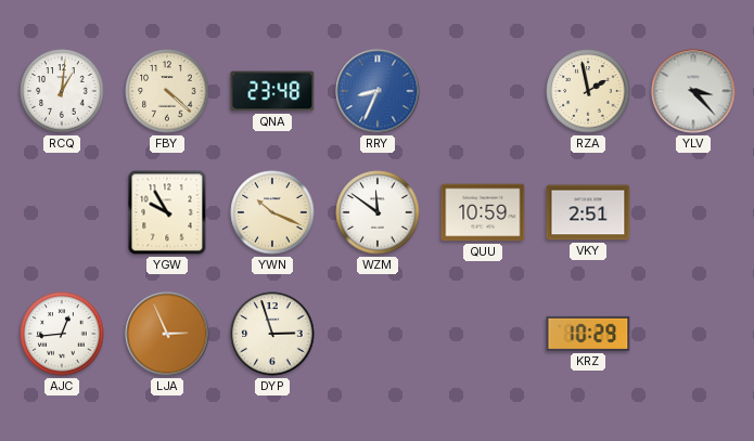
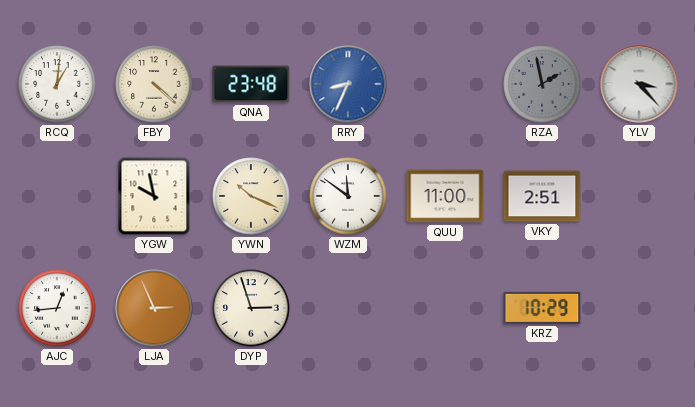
RZA dial: cream -> grey
YGW: 9:55 -> 9:58
QUU: 10:59 -> 11:00
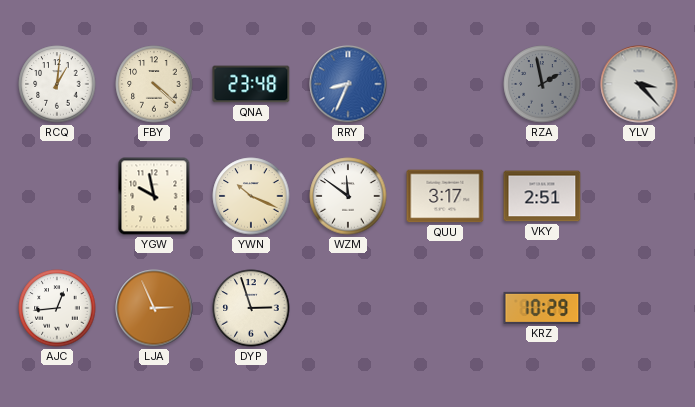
QUU: 11:00 -> 3:17
